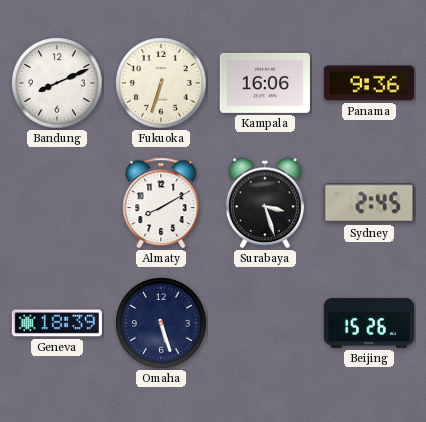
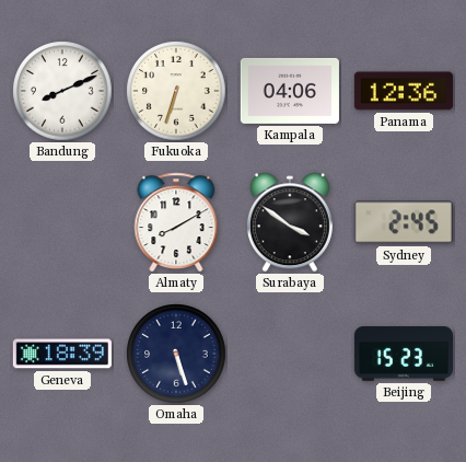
Kampala: 16:06 -> 04:06
Panama: 9:36 -> 12:36
Surabaya: 3:27 -> 3:51
Beijing: 15:26 -> 15:23
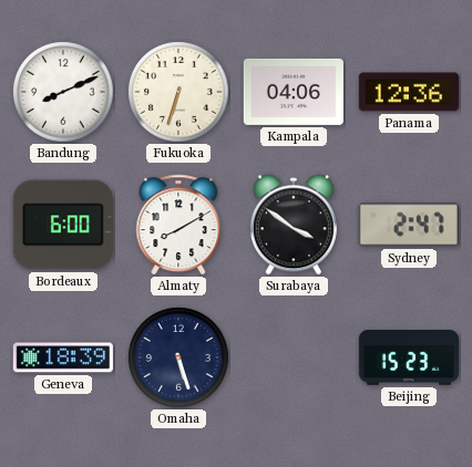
Bordeaux: none -> 6:00
Sydney: 2:45 -> 2:47
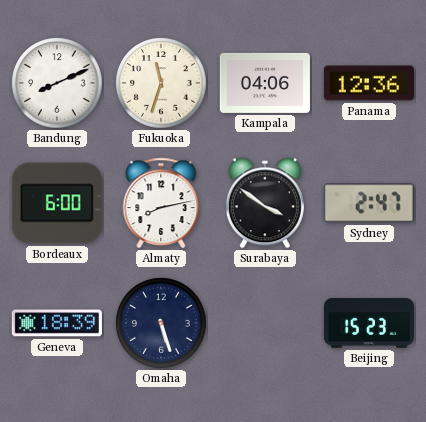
Fukuoka: 6:33 -> 11:33
Almaty: 8:10 -> 8:13
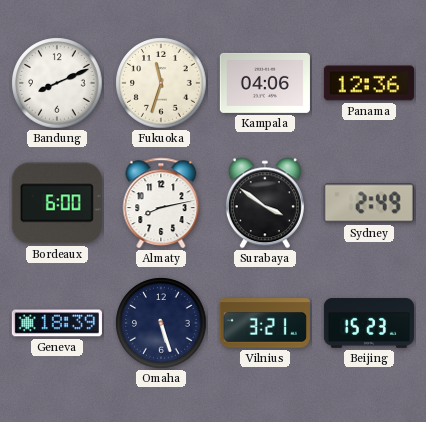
Sydney: 2:47 -> 2:49
Vilnius: none -> 3:21
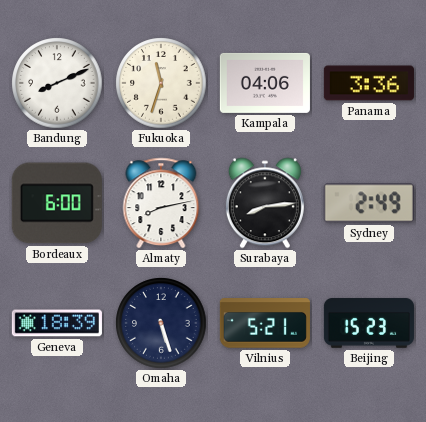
Panama: 12:36 -> 3:36
Surabaya: 3:51 -> 8:14
Vilnius: 3:21 -> 5:21
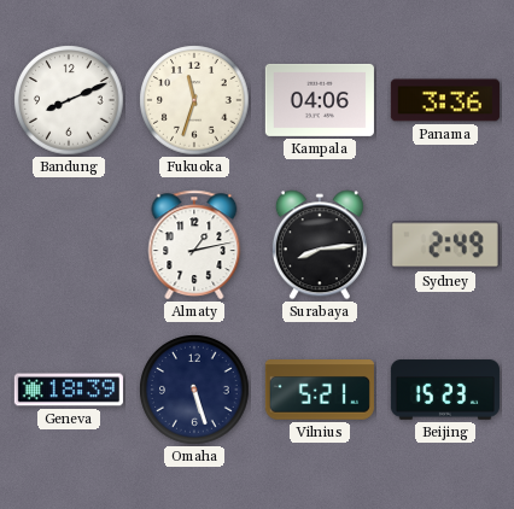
Bordeaux: 6:00 -> none
Almaty: 8:13 -> 1:13
